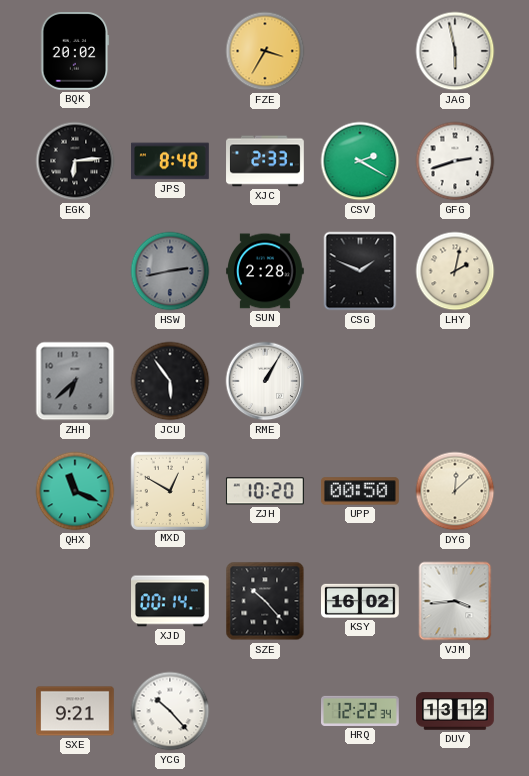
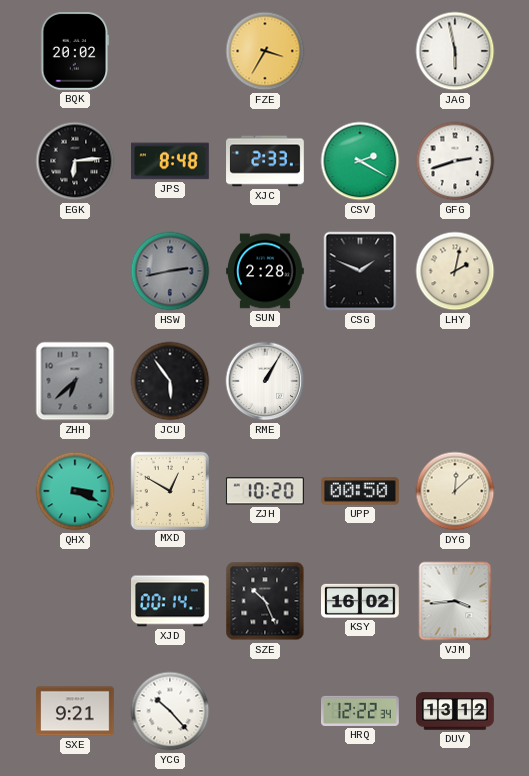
QHX: 11:19 -> 3:19
SZE: 10:23 -> 10:26
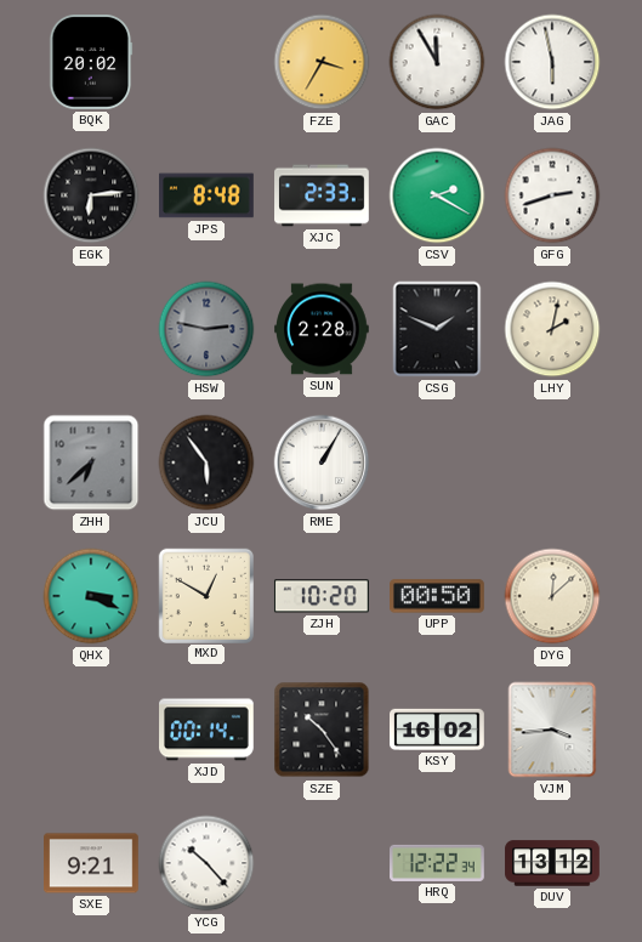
GAC: none -> 11:55
HSW: 2:43 -> 2:47
SZE: 10:26 -> 10:24
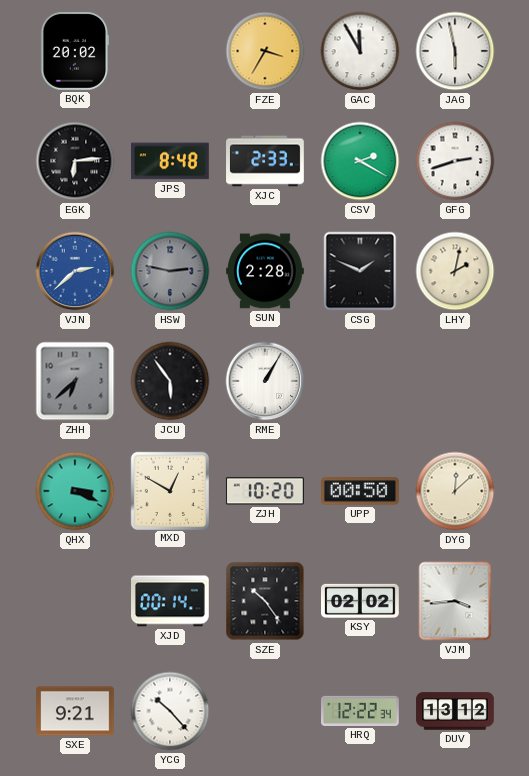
VJN: none -> 2:38
KSY: 16:02 -> 02:02
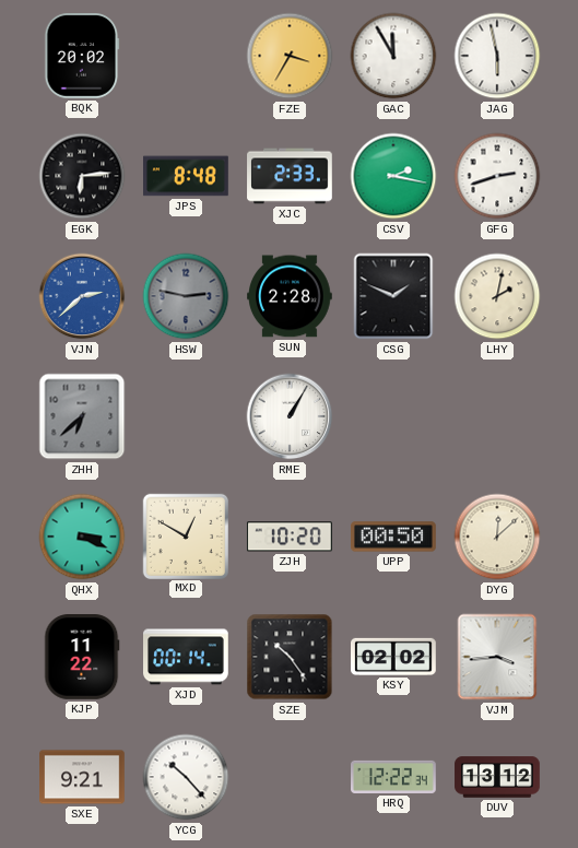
CSV: 2:20 -> 2:17
JCU: 5:54 -> none
KJP: none -> 11:22
